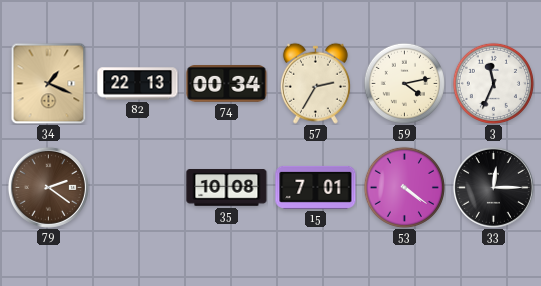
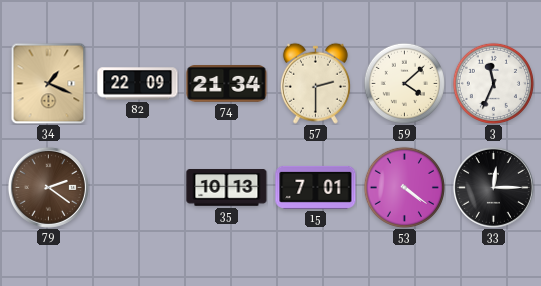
82: 22:13 -> 22:09
74: 00:34 -> 21:34
57: 2:35 -> 2:30
59: 4:13 -> 4:08
35: 10:08 -> 10:13
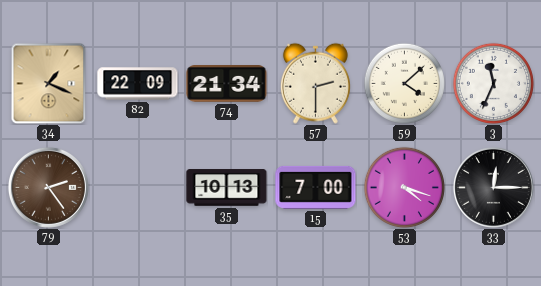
79: 2:21 -> 2:24
15: 7:01 -> 7:00
53: 4:21 -> 4:18
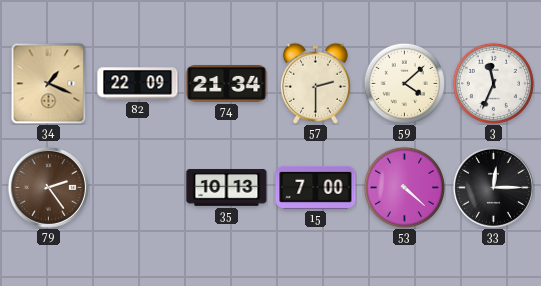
53: 4:18 -> 4:22
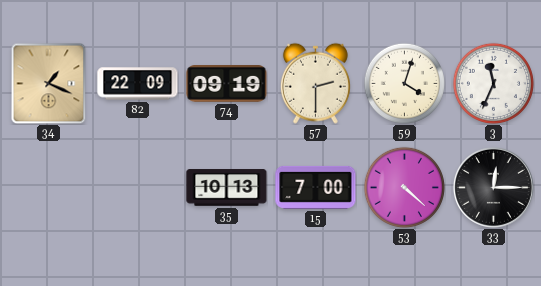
74: 21:34 -> 09:19
59: 4:08 -> 4:03
79: 2:24 -> none
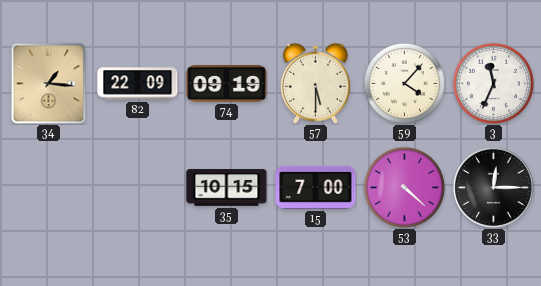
34: 1:19 -> 1:16
57: 2:30 -> 5:30
59: 4:03 -> 4:07
35: 10:13 -> 10:15
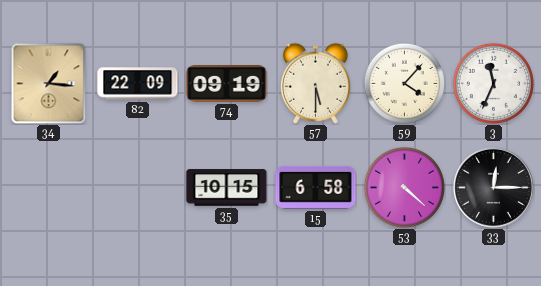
15: 7:00 -> 6:58
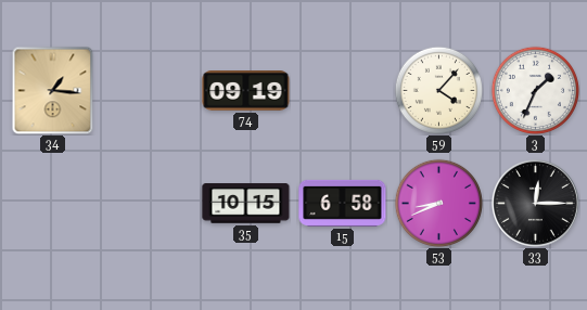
82: 22:09 -> none
57: 5:30 -> none
3: 11:34 -> 1:34
53: 4:22 -> 8:41
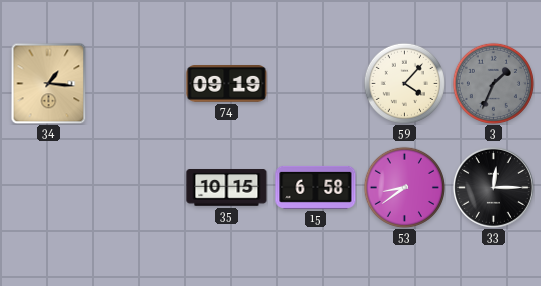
3 dial: white -> grey
53: 8:41 -> 8:39
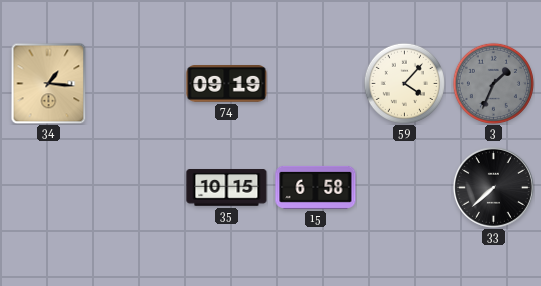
53: 8:39 -> none
33: 12:15 -> 7:38
